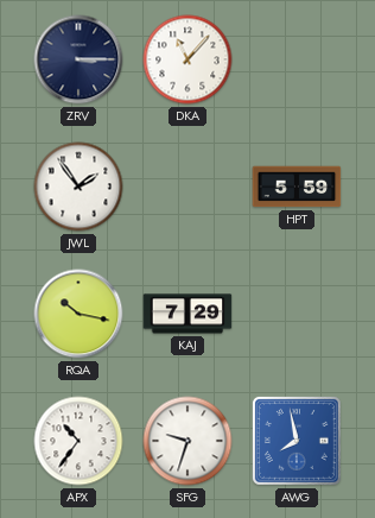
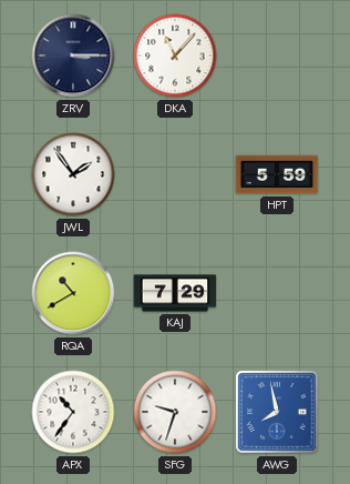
RQA: 10:17 -> 10:40
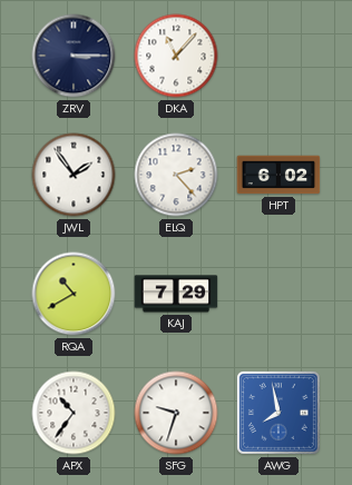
ELQ: none -> 2:23
HPT: 5:59 -> 6:02
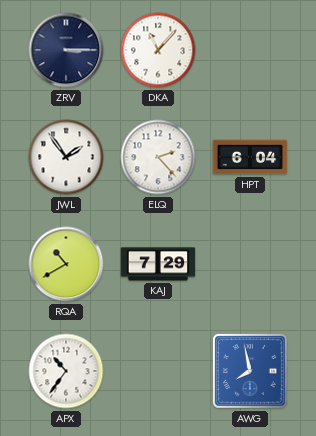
HPT: 6:02 -> 6:04
SFG: 9:33 -> none
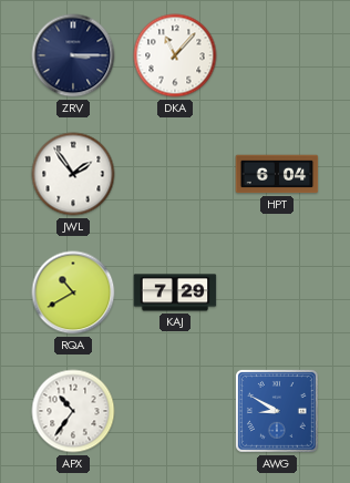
ELQ: 2:23 -> none
AWG: 7:58 -> 8:50
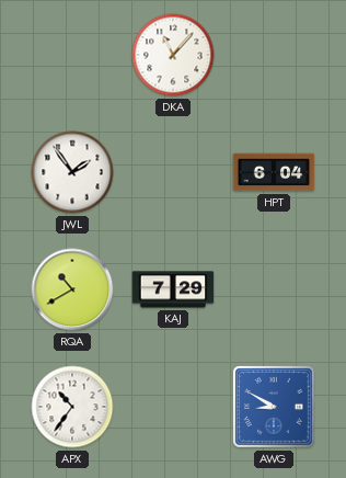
ZRV: 3:15 -> none
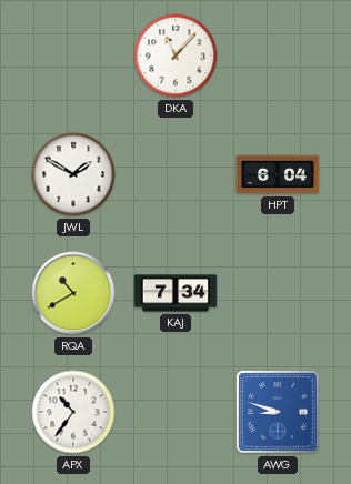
JWL: 1:54 -> 1:50
KAJ: 7:29 -> 7:34
AWG: 8:50 -> 8:48
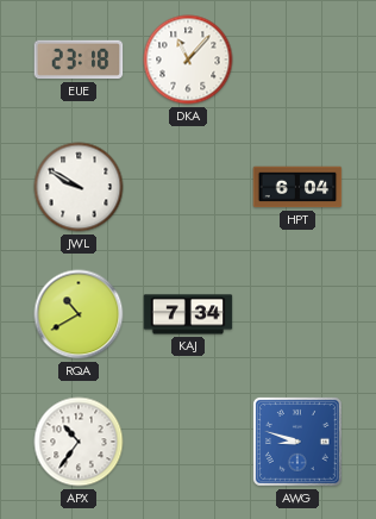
EUE: none -> 23:18
JWL: 1:50 -> 9:50
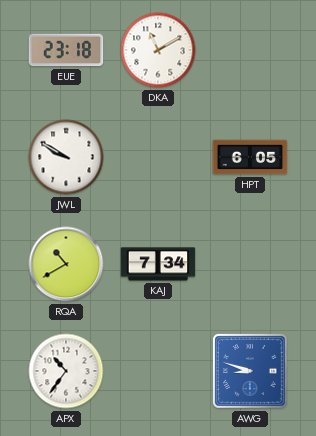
DKA: 11:07 -> 11:10
HPT: 6:04 -> 6:05
